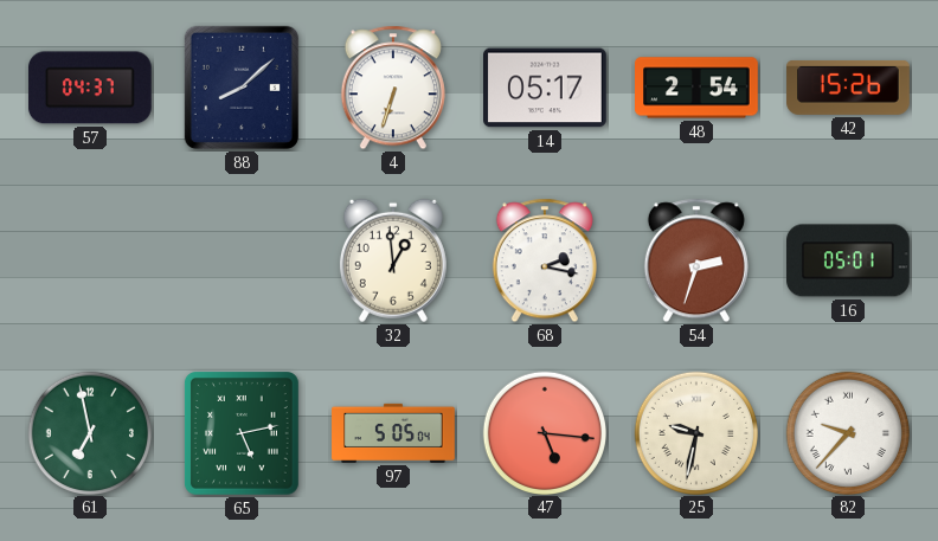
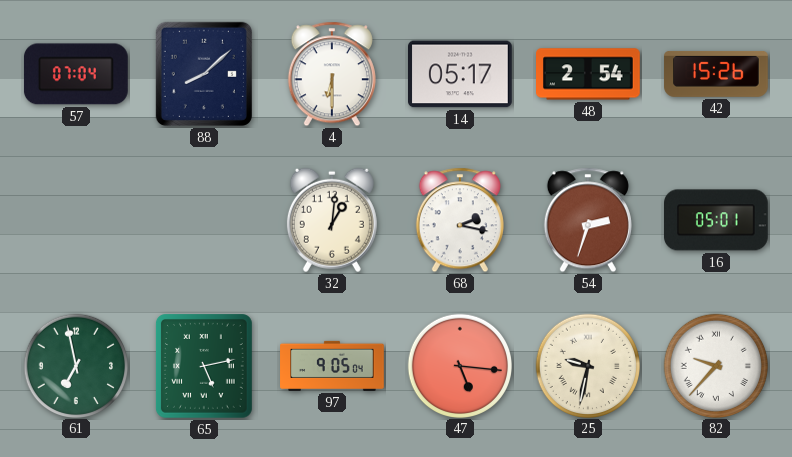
57: 04:37 -> 07:04
4: 6:33 -> 6:30
32: 12:59 -> 1:01
97: 5:05 -> 9:05
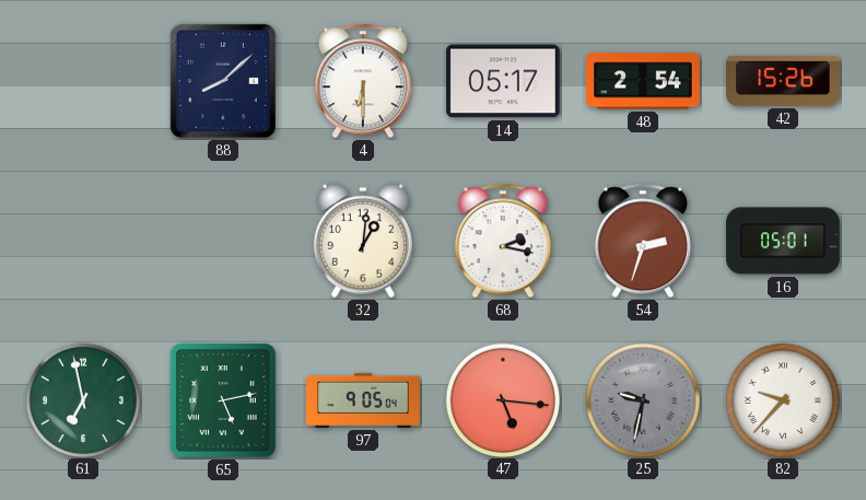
57: 07:04 -> none
25 dial: cream -> grey
